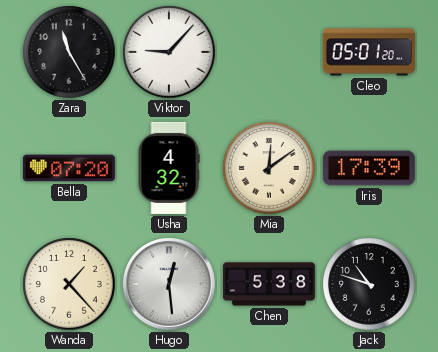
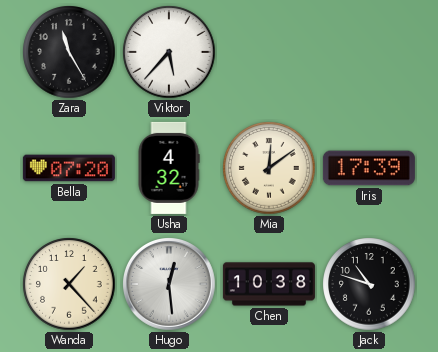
Viktor: 9:07 -> 5:37
Cleo: 05:01 -> none
Chen: 5:38 -> 10:38
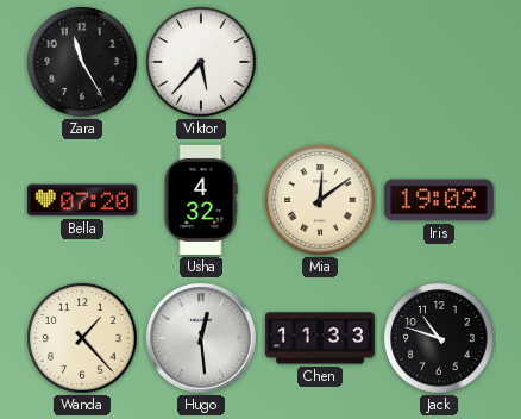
Iris: 17:39 -> 19:02
Chen: 10:38 -> 11:33
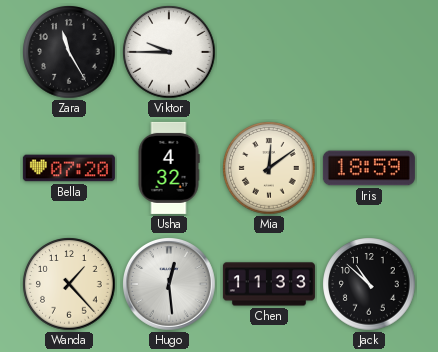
Viktor: 5:37 -> 9:45
Iris: 19:02 -> 18:59
Jack: 10:48 -> 10:52
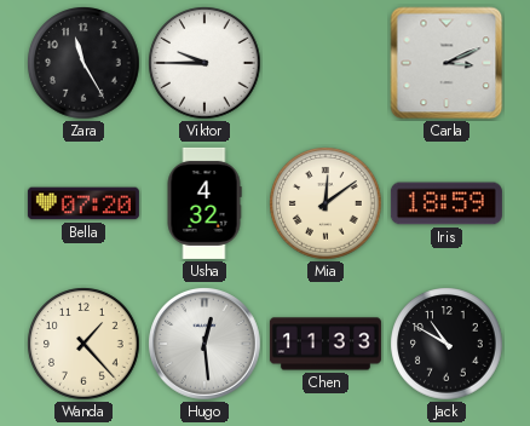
Carla: none -> 3:11
Jack: 10:52 -> 10:50
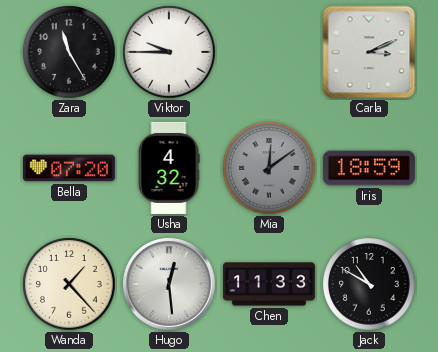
Mia dial: cream -> grey
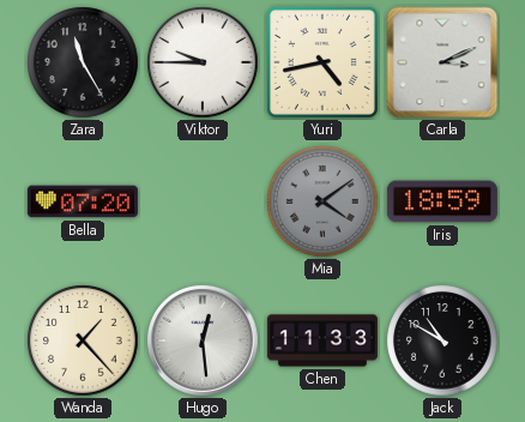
Yuri: none -> 4:43
Usha: 4:32 -> none
Mia: 12:09 -> 4:09
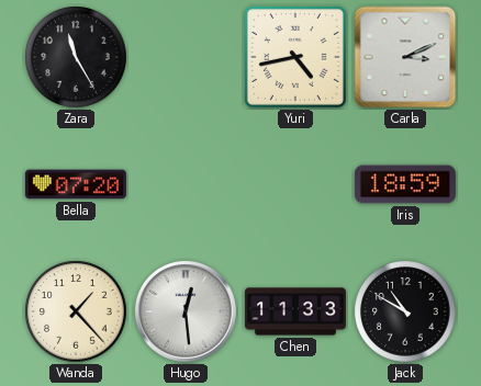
Viktor: 9:45 -> none
Mia: 4:09 -> none
